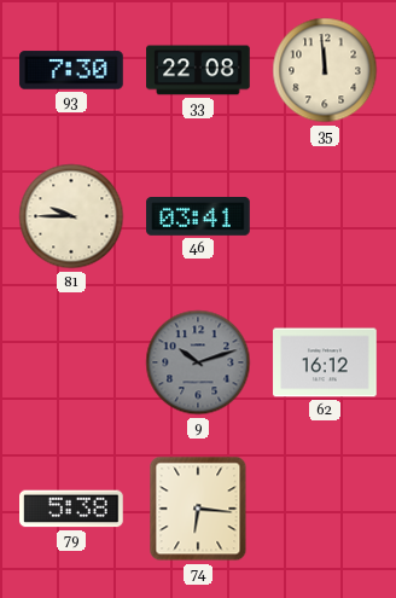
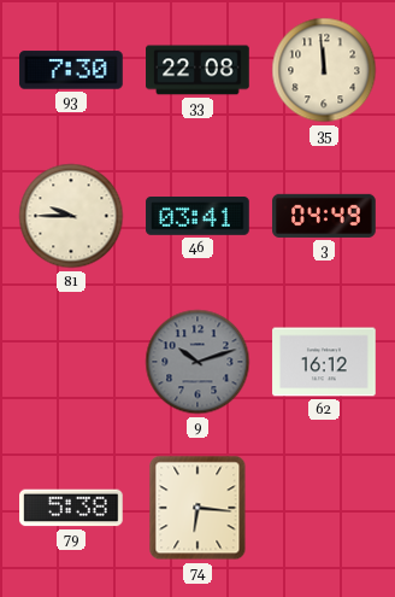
3: none -> 04:49
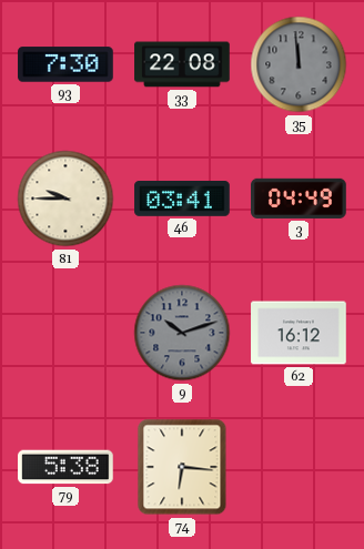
35 dial: cream -> grey
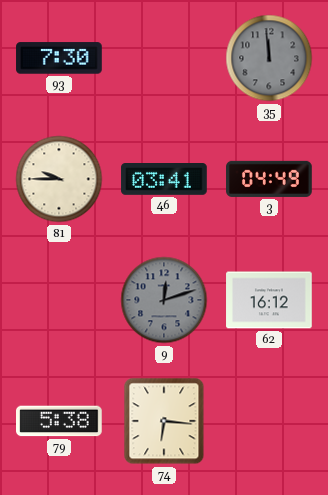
33: 22:08 -> none
9: 10:12 -> 12:12
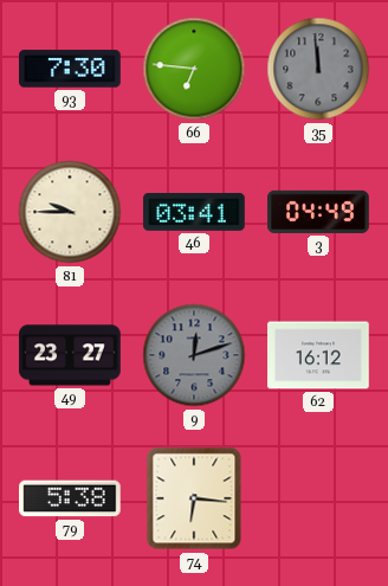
66: none -> 6:46
49: none -> 23:27
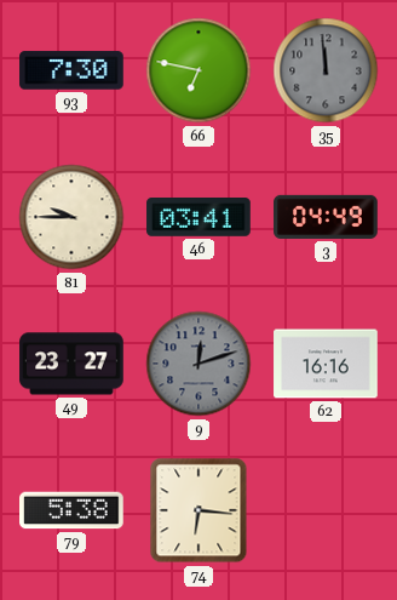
66: 6:46 -> 6:47
62: 16:12 -> 16:16
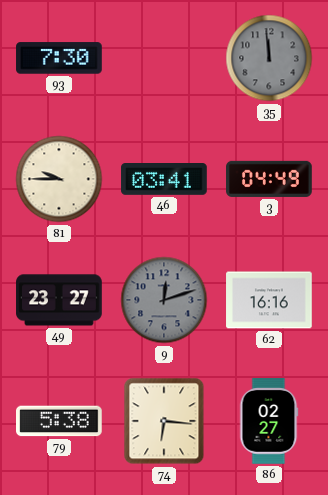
66: 6:47 -> none
86: none -> 02:27
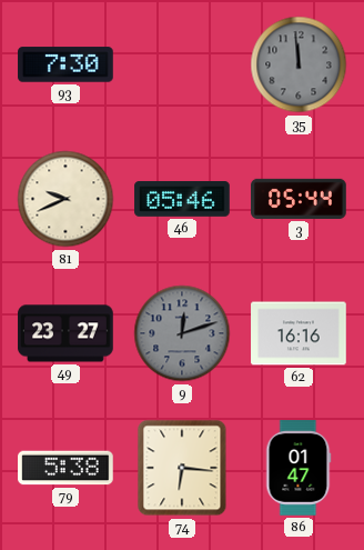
81: 9:45 -> 9:41
46: 03:41 -> 05:46
3: 04:49 -> 05:44
86: 02:27 -> 01:47
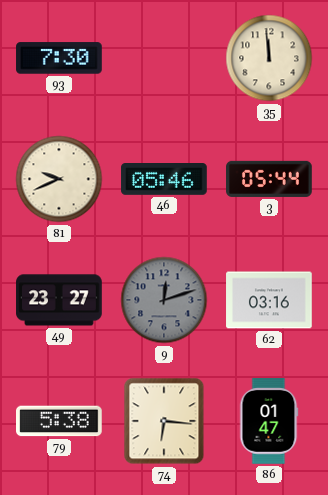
35 dial: grey -> cream
62: 16:16 -> 03:16
